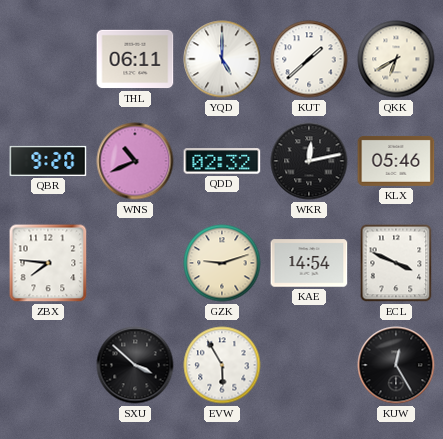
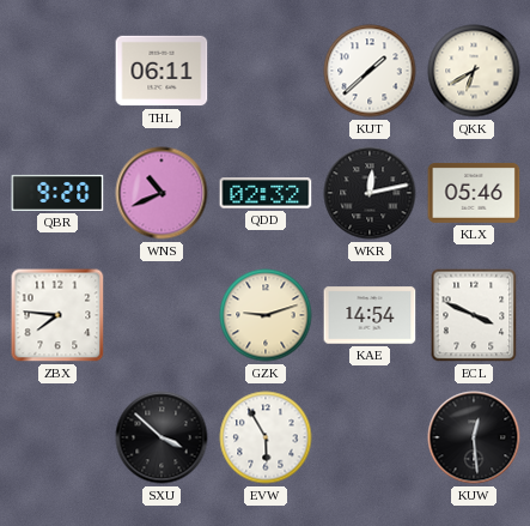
YQD: 5:00 -> none
KUW: 12:25 -> 12:29
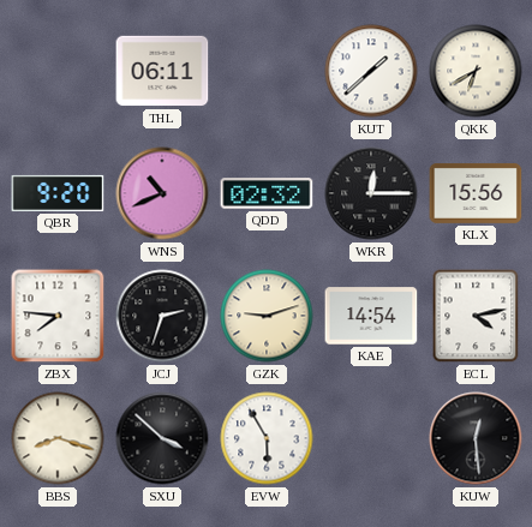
WKR: 12:13 -> 12:15
KLX: 05:46 -> 15:56
JCJ: none -> 2:33
ECL: 3:49 -> 4:13
BBS: none -> 8:18
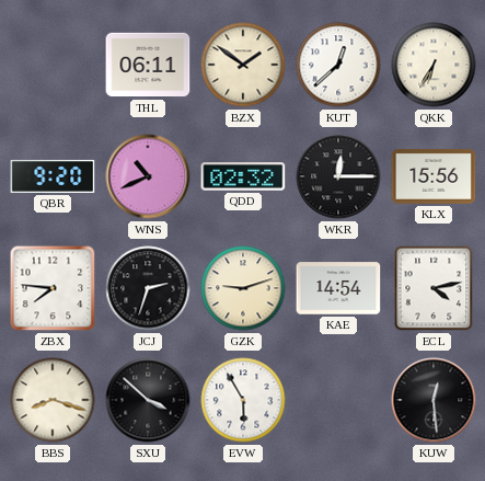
BZX: none -> 1:51
KUT: 1:38 -> 12:38
QKK: 6:40 -> 6:35
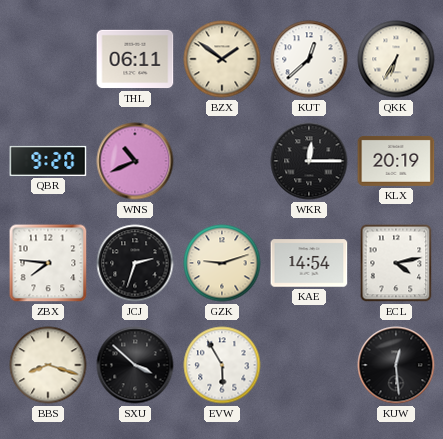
QDD: 02:32 -> none
KLX: 15:56 -> 20:19
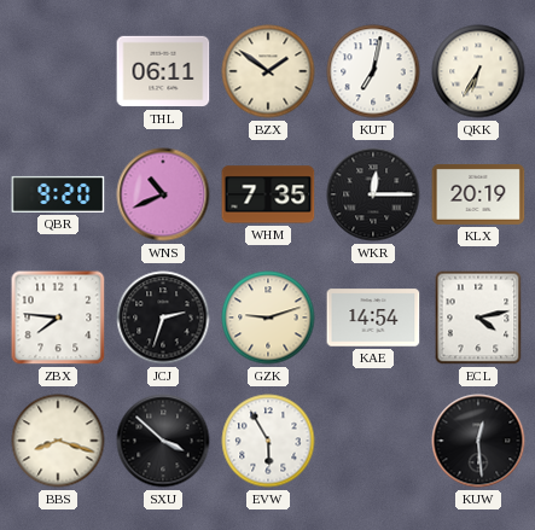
KUT: 12:38 -> 7:02
WHM: none -> 7:35
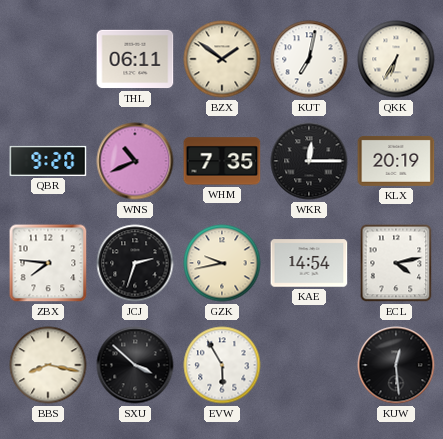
GZK: 9:12 -> 9:43
BBS: 8:18 -> 8:17
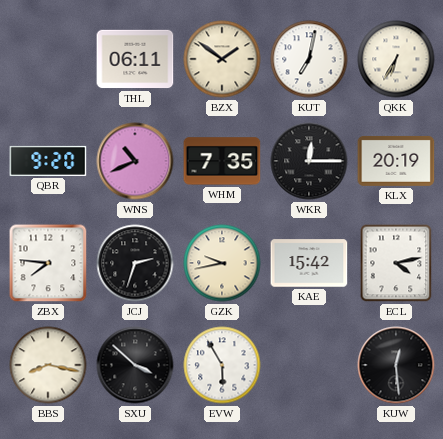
KAE: 14:54 -> 15:42
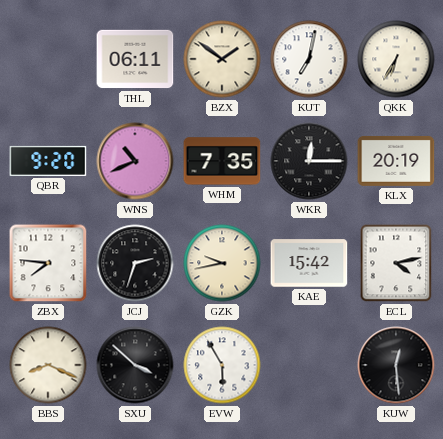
BBS: 8:17 -> 8:19
